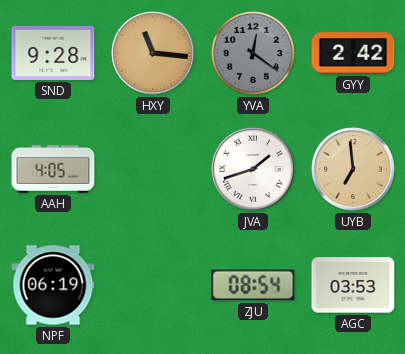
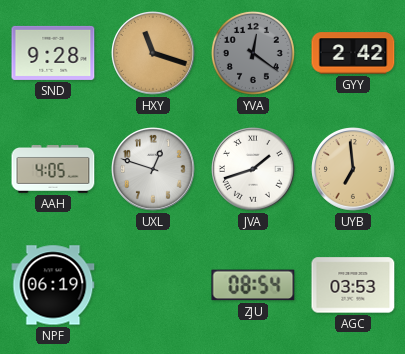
HXY: 11:16 -> 11:18
UXL: none -> 12:48
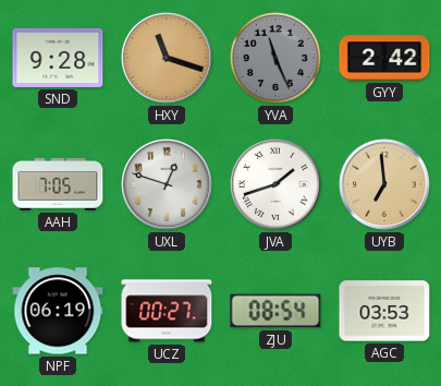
YVA: 12:21 -> 11:26
AAH: 4:05 -> 7:05
UCZ: none -> 00:27
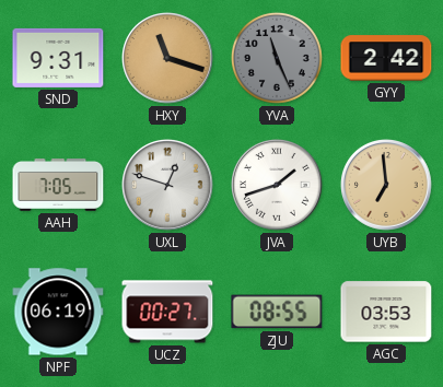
SND: 9:28 -> 9:31
ZJU: 08:54 -> 08:55
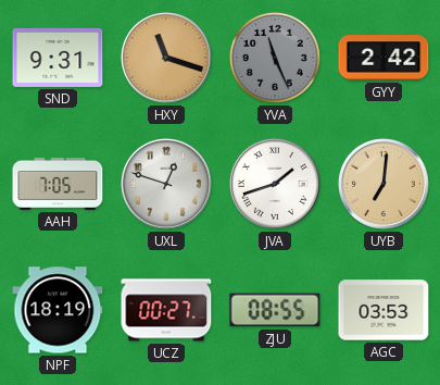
UYB: 6:59 -> 7:01
NPF: 06:19 -> 18:19
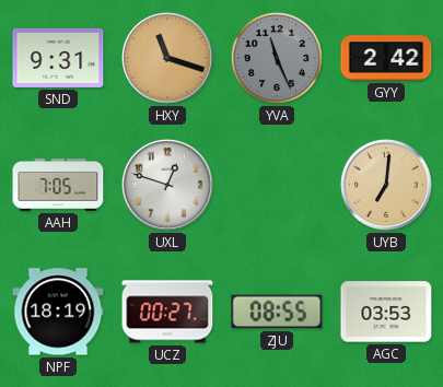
JVA: 1:42 -> none
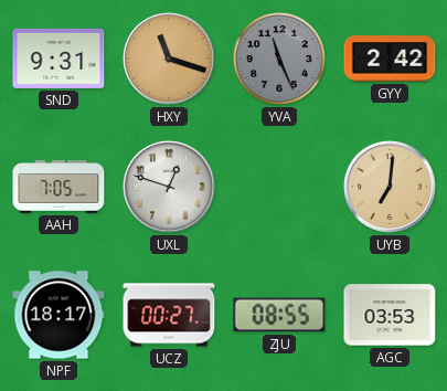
NPF: 18:19 -> 18:17
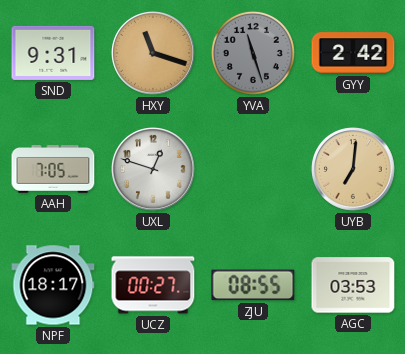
YVA: 11:26 -> 11:27
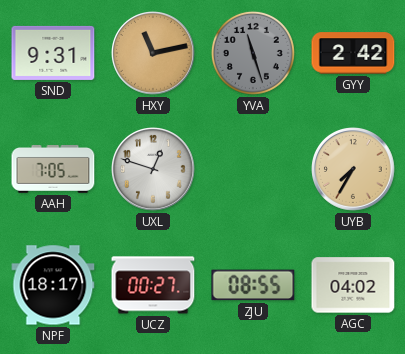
HXY: 11:18 -> 11:13
UYB: 7:01 -> 7:35
AGC: 03:53 -> 04:02
